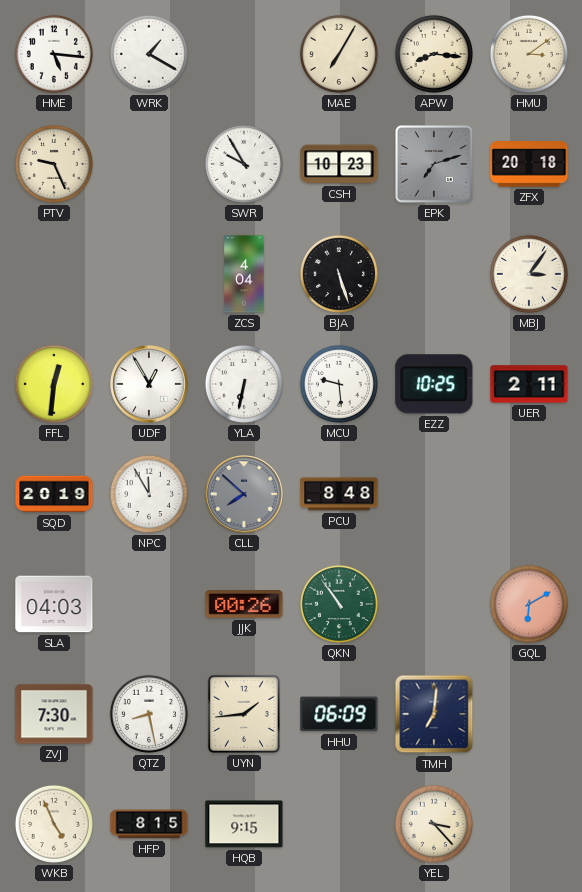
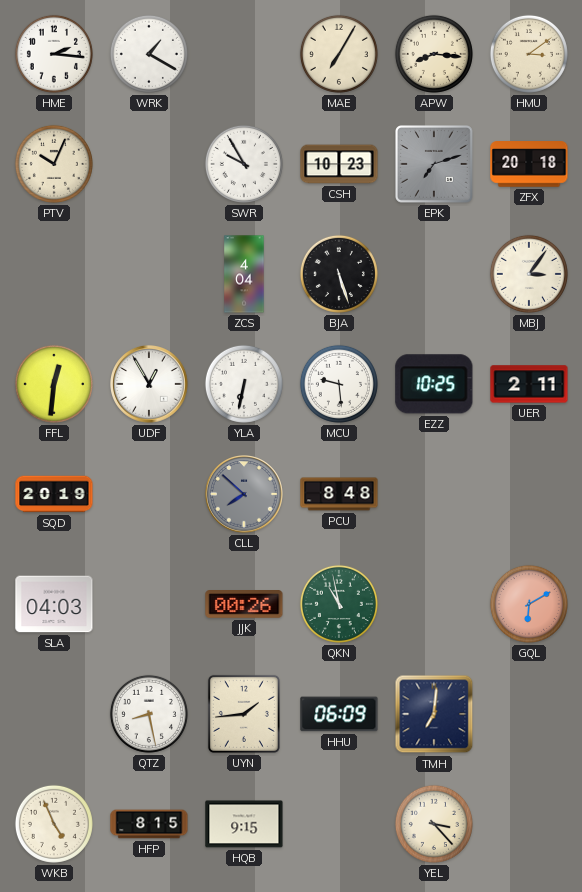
HME: 5:16 -> 2:16
PTV: 9:26 -> 10:04
NPC: 11:55 -> none
QKN: 10:54 -> 10:58
ZVJ: 7:30 -> none
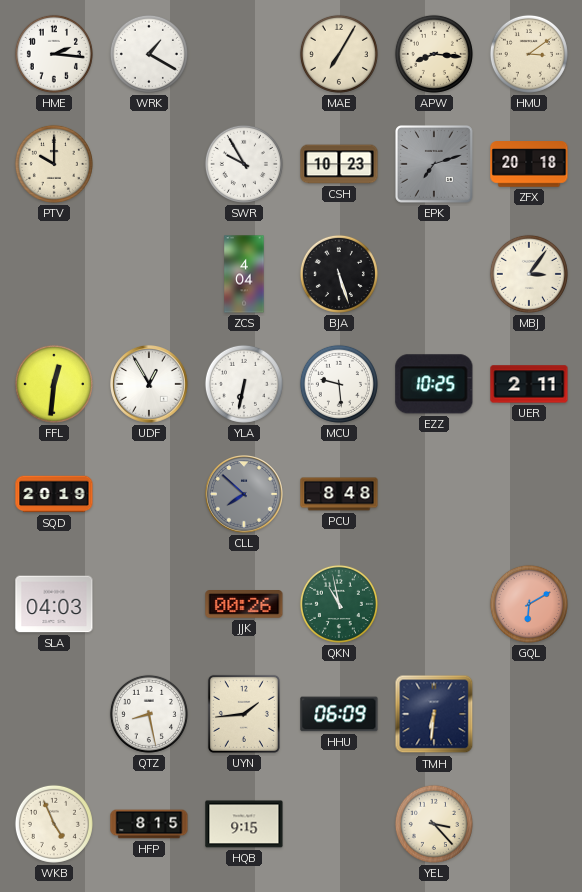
PTV: 10:04 -> 10:00
TMH: 7:01 -> 6:31
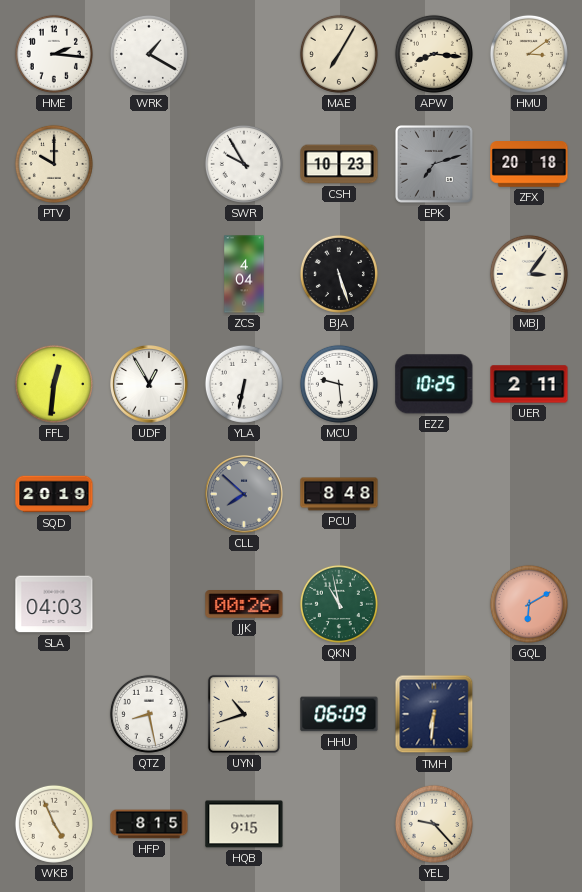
UYN: 1:44 -> 10:42
YEL: 3:23 -> 9:23
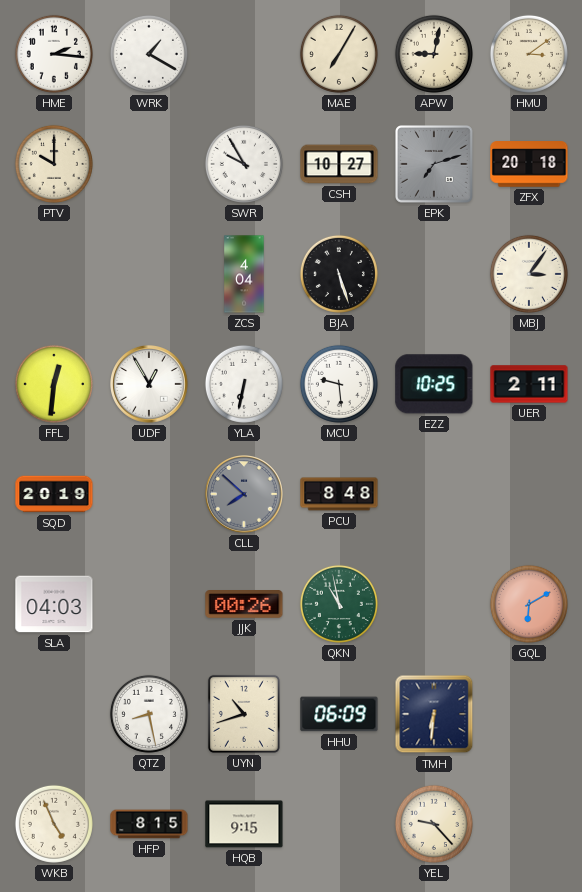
APW: 8:16 -> 9:02
CSH: 10:23 -> 10:27
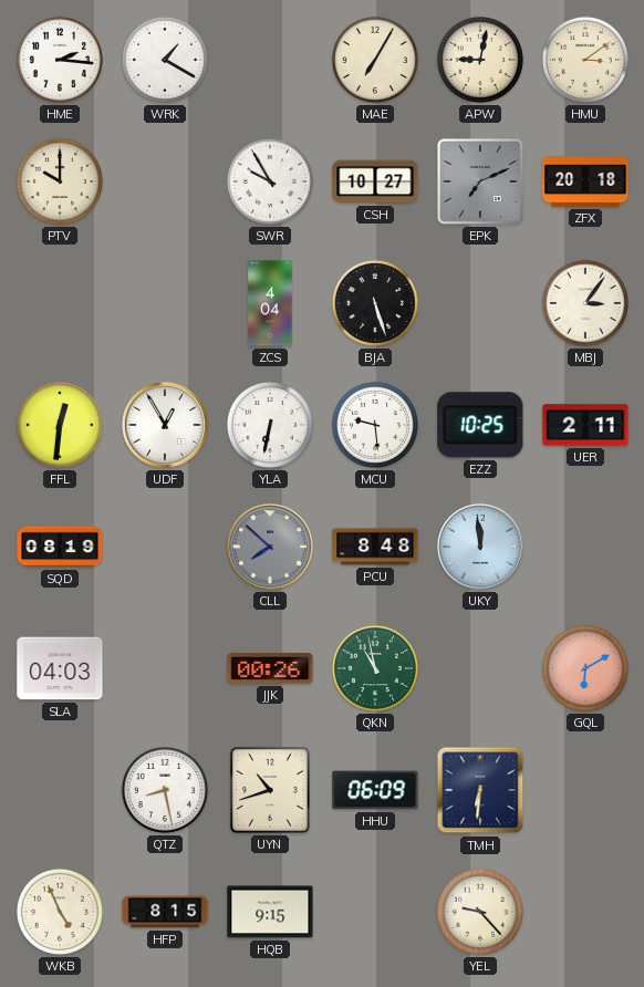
EPK: 7:12 -> 7:11
SQD: 20:19 -> 08:19
UKY: none -> 11:59
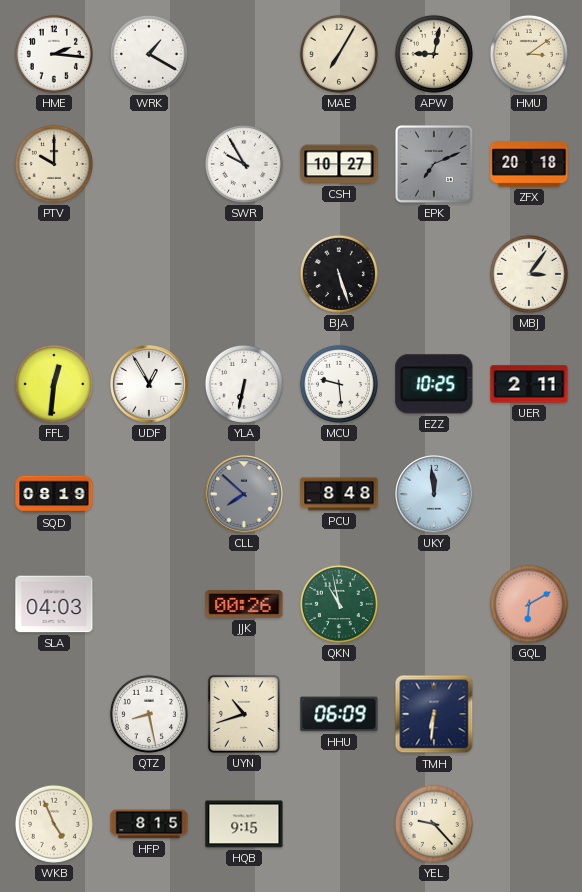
ZCS: 4:04 -> none
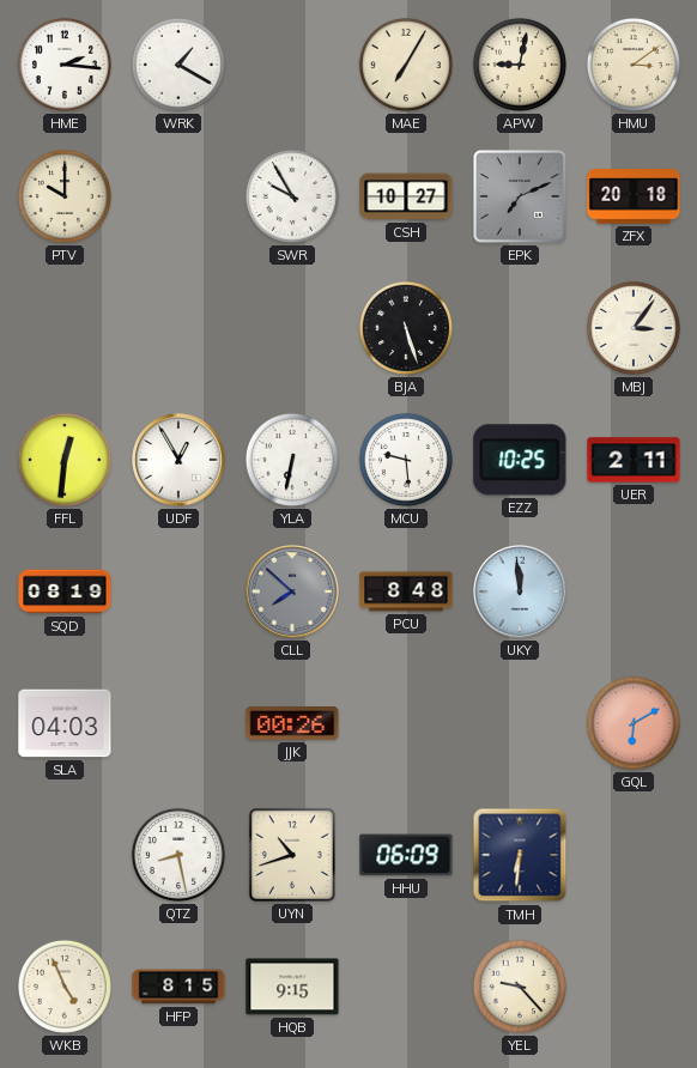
QKN: 10:58 -> none
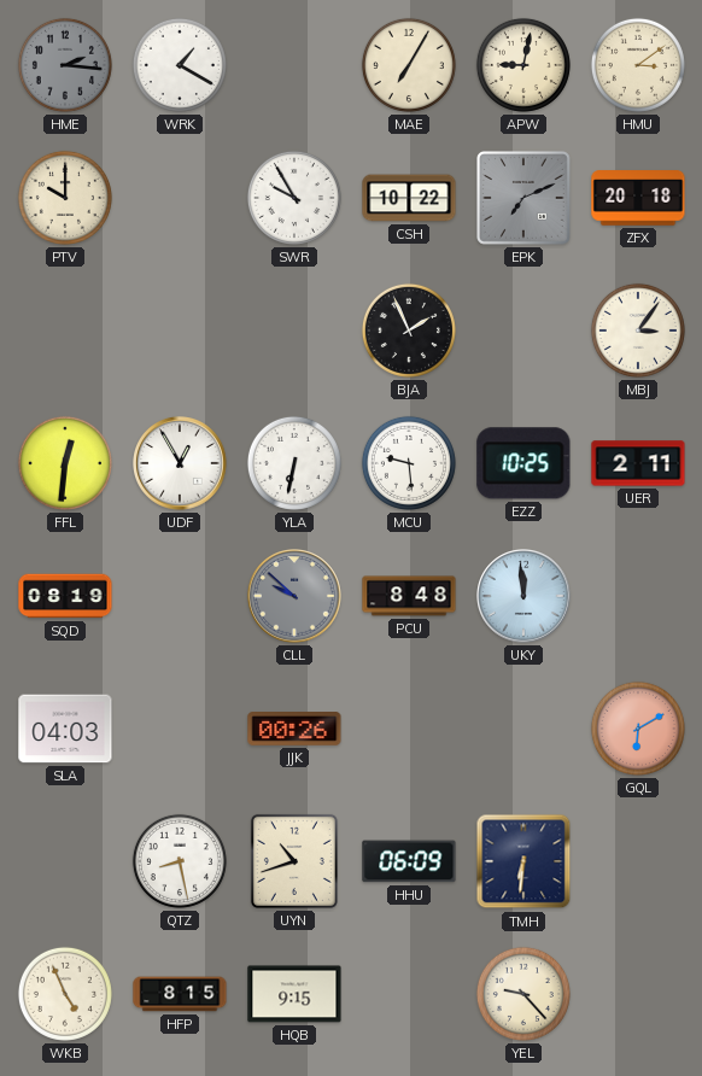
HME dial: white -> grey
CSH: 10:27 -> 10:22
BJA: 5:27 -> 1:56
CLL: 7:52 -> 9:52
